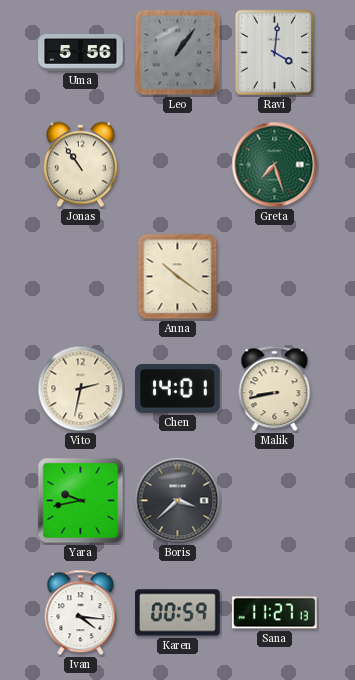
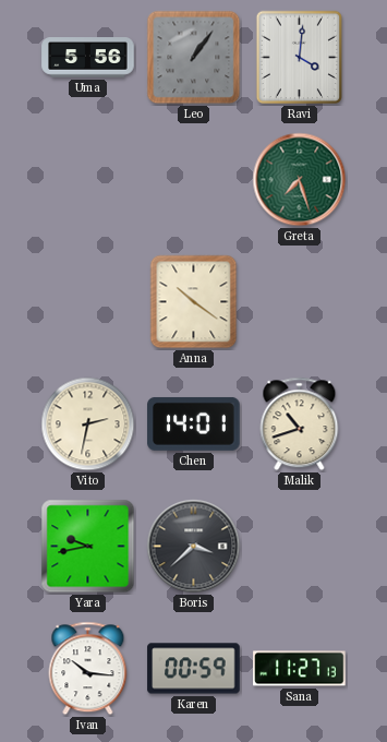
Jonas: 10:54 -> none
Malik: 8:43 -> 10:42
Ivan: 4:16 -> 10:16
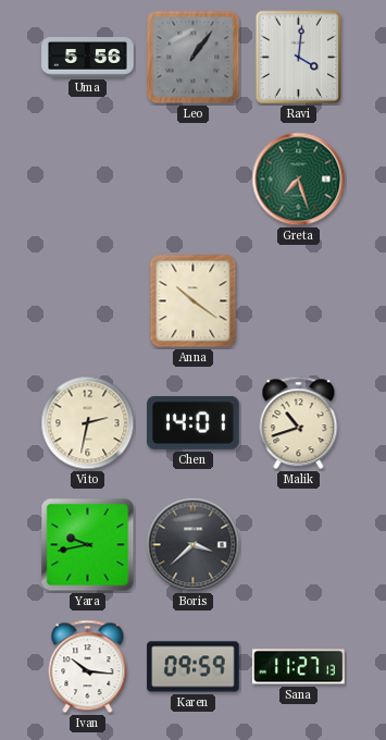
Karen: 00:59 -> 09:59
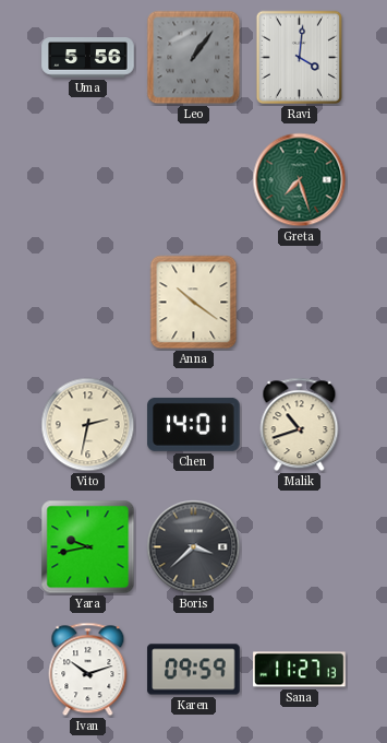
Ivan: 10:16 -> 10:12
